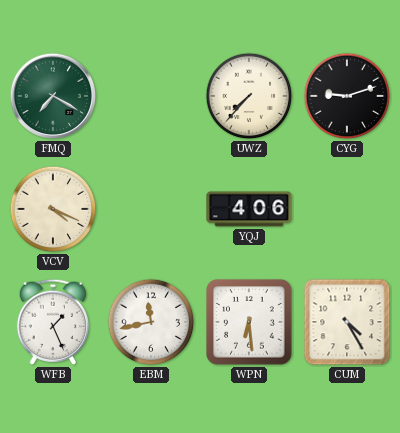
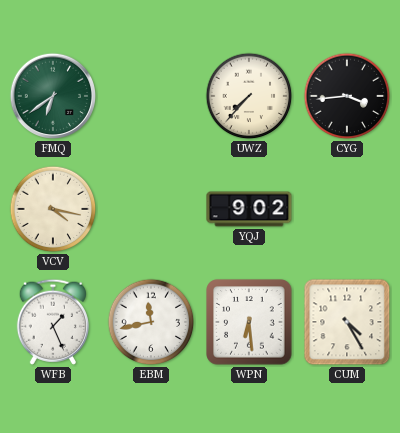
FMQ: 7:20 -> 6:39
CYG: 9:12 -> 3:44
VCV: 4:19 -> 4:17
YQJ: 4:06 -> 9:02
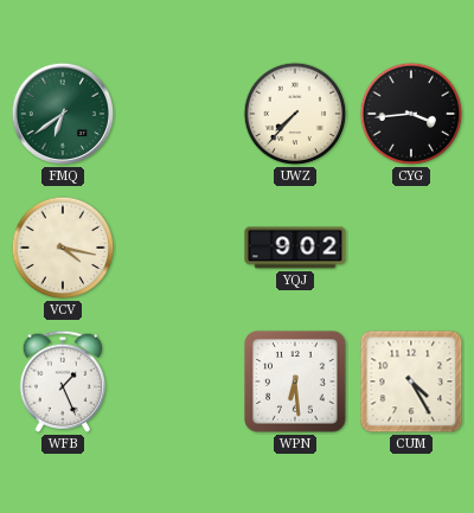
EBM: 11:43 -> none
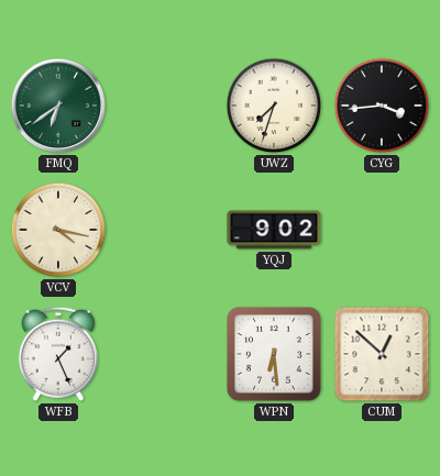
UWZ: 7:37 -> 7:33
CUM: 4:25 -> 12:52
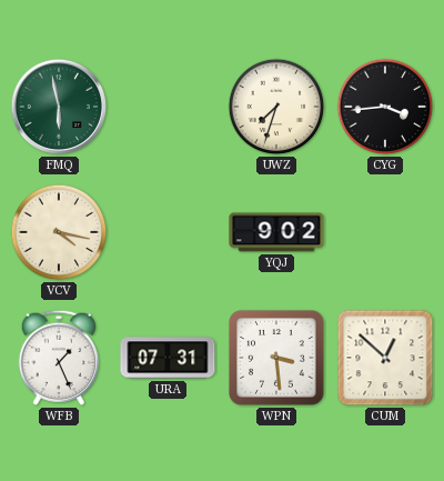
FMQ: 6:39 -> 5:58
URA: none -> 07:31
WPN: 6:29 -> 3:29
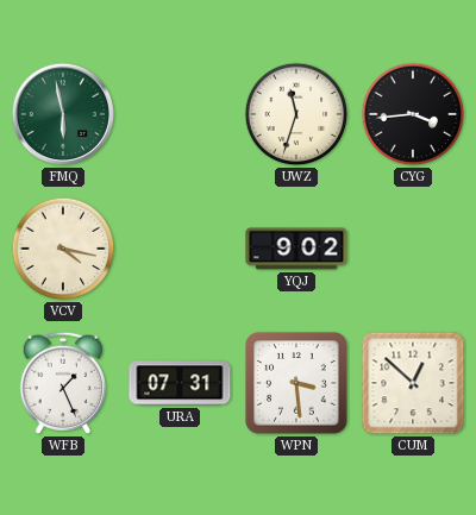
UWZ: 7:33 -> 11:33
